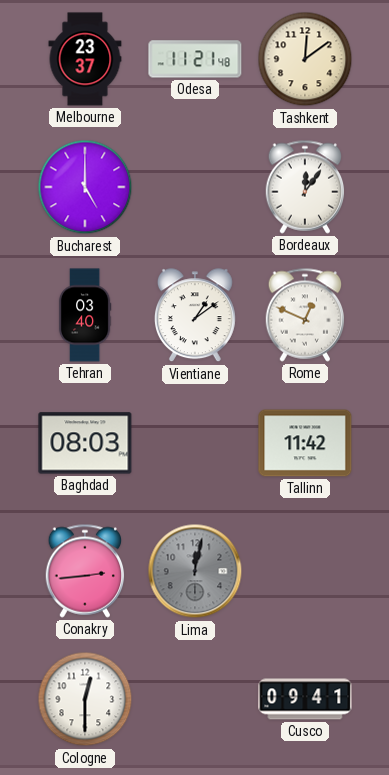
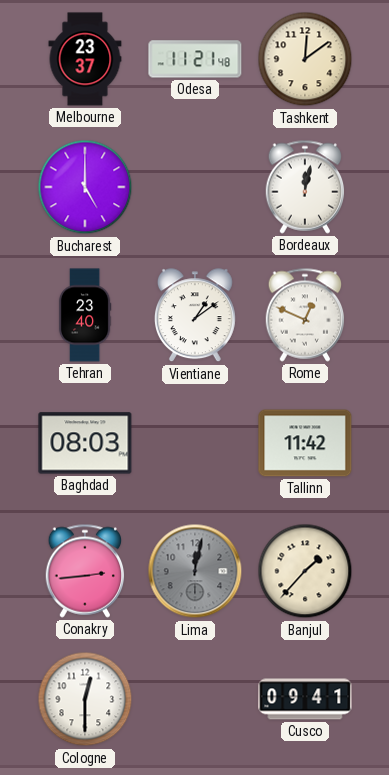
Bordeaux: 12:06 -> 12:02
Tehran: 03:40 -> 23:40
Banjul: none -> 1:37
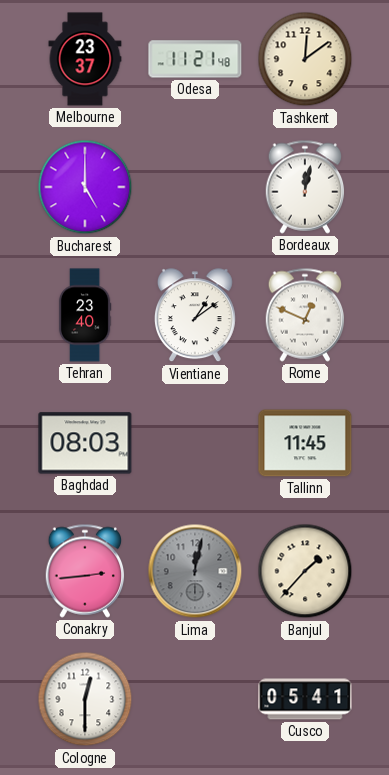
Tallinn: 11:42 -> 11:45
Cusco: 09:41 -> 05:41
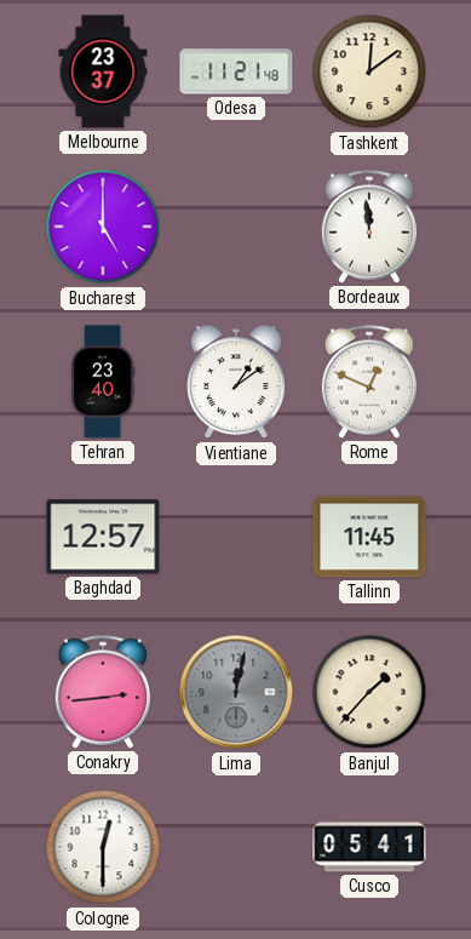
Bordeaux: 12:02 -> 11:59
Baghdad: 08:03 -> 12:57
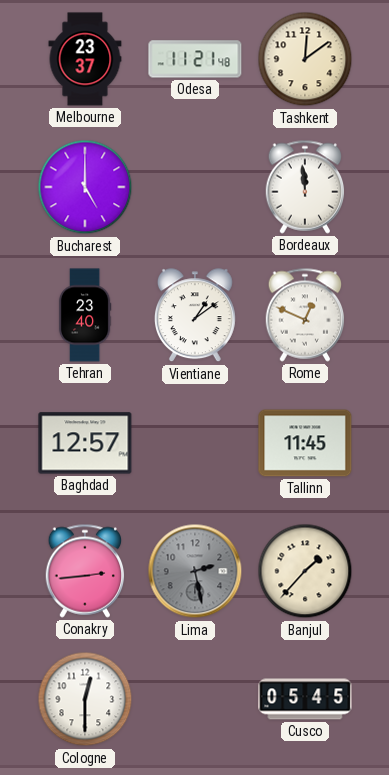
Lima: 12:02 -> 2:28
Cusco: 05:41 -> 05:45
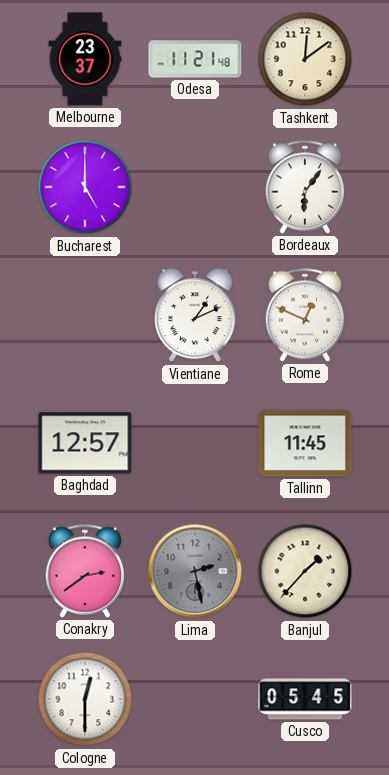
Bordeaux: 11:59 -> 6:06
Tehran: 23:40 -> none
Vientiane: 1:09 -> 1:11
Conakry: 2:44 -> 2:39
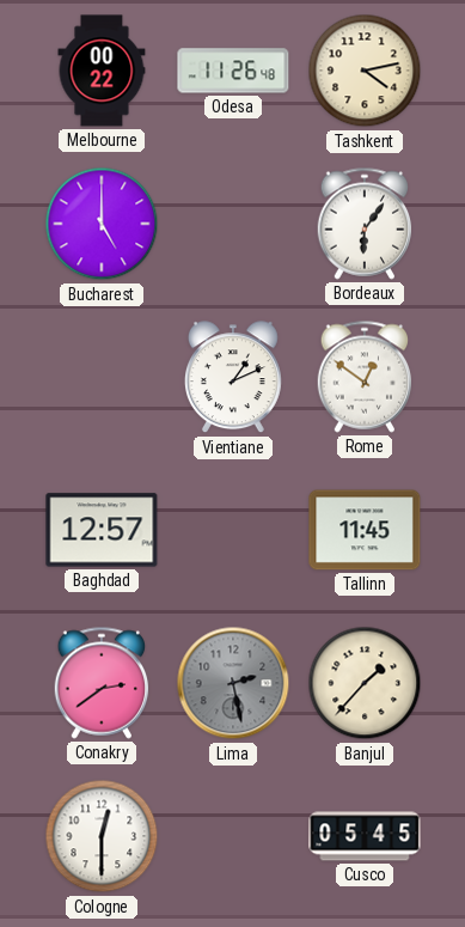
Melbourne: 23:37 -> 00:22
Odesa: 11:21 -> 11:26
Tashkent: 12:09 -> 4:13
Rome: 12:49 -> 12:51
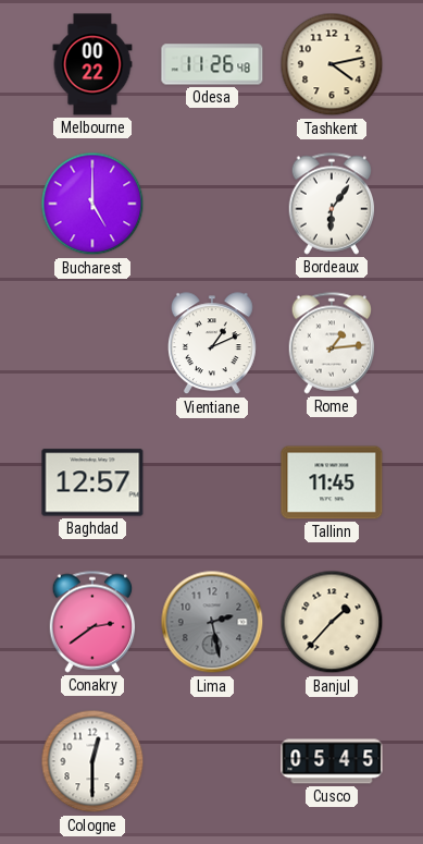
Rome: 12:51 -> 1:14
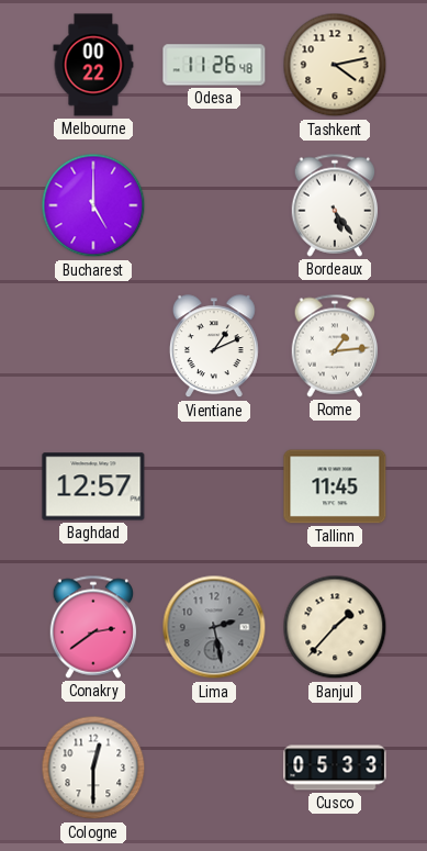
Bordeaux: 6:06 -> 5:24
Cusco: 05:45 -> 05:33
